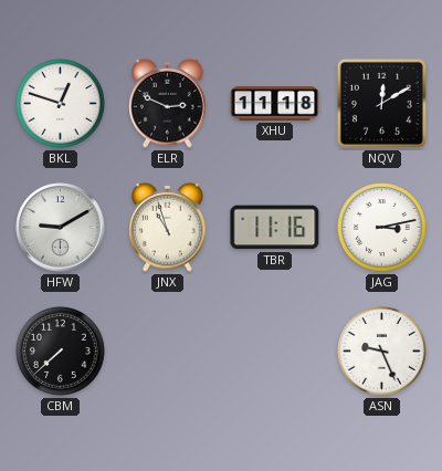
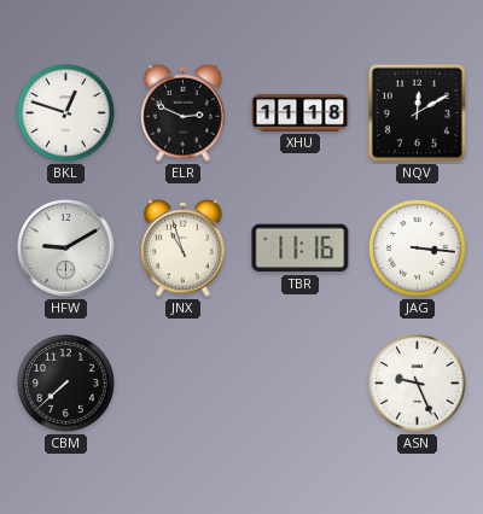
JAG: 3:13 -> 3:16
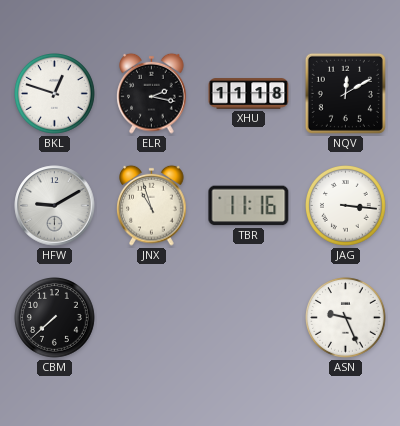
ELR: 2:49 -> 2:17
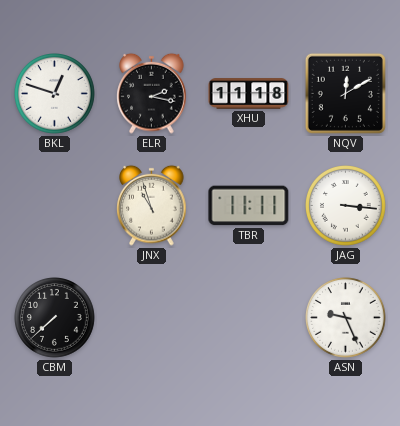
HFW: 9:10 -> none
TBR: 11:16 -> 11:11
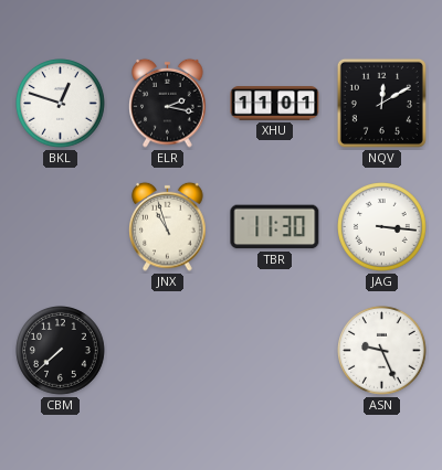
XHU: 11:18 -> 11:01
TBR: 11:11 -> 11:30
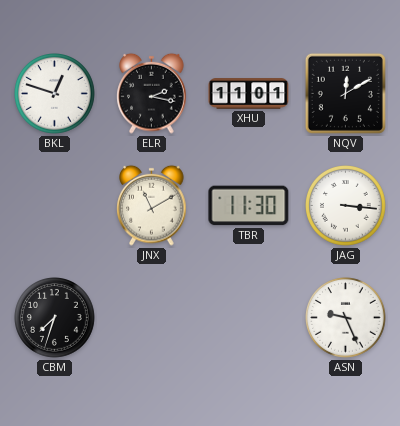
JNX: 10:57 -> 11:10
CBM: 7:38 -> 7:33
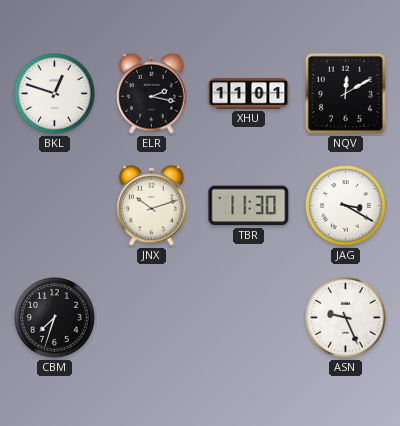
JNX: 11:10 -> 10:12
JAG: 3:16 -> 3:20
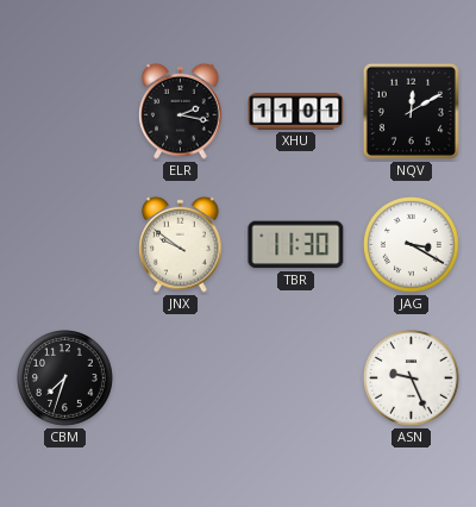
BKL: 12:48 -> none
JNX: 10:12 -> 9:51
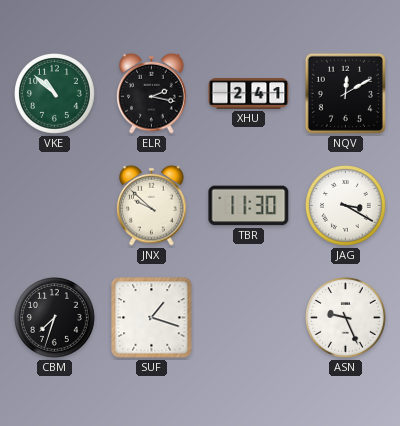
VKE: none -> 10:52
XHU: 11:01 -> 2:41
JNX: 9:51 -> 9:52
SUF: none -> 1:18
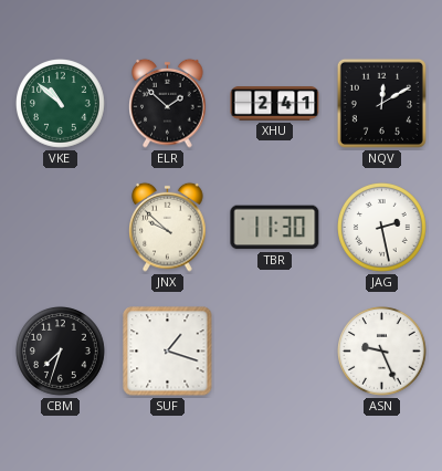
ELR: 2:17 -> 1:52
JAG: 3:20 -> 2:28
